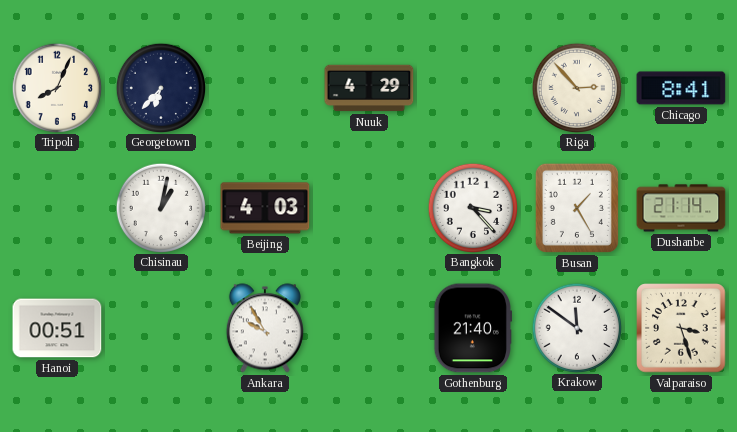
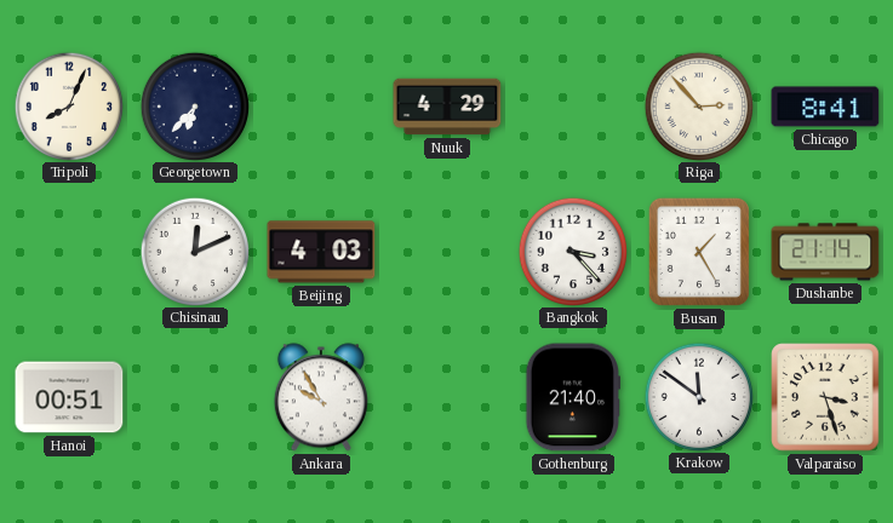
Chisinau: 1:02 -> 12:11
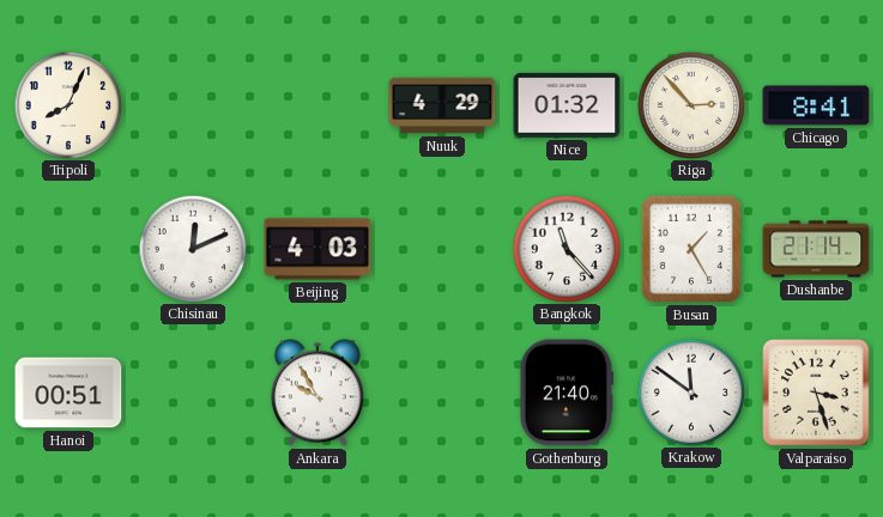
Georgetown: 6:37 -> none
Nice: none -> 01:32
Bangkok: 3:23 -> 11:23
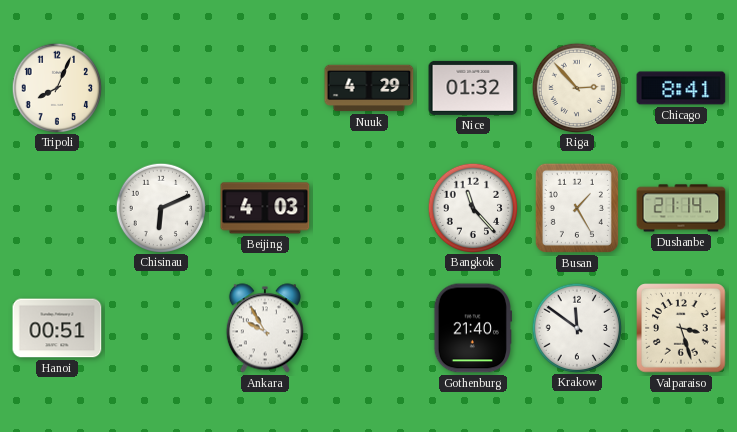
Chisinau: 12:11 -> 6:11
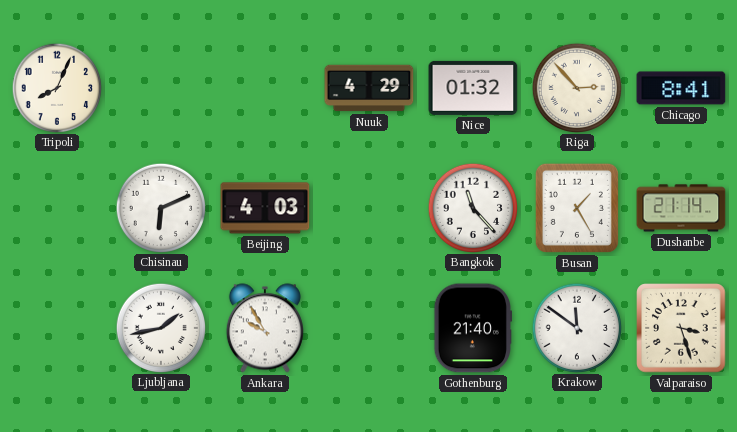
Hanoi: 00:51 -> none
Ljubljana: none -> 1:43
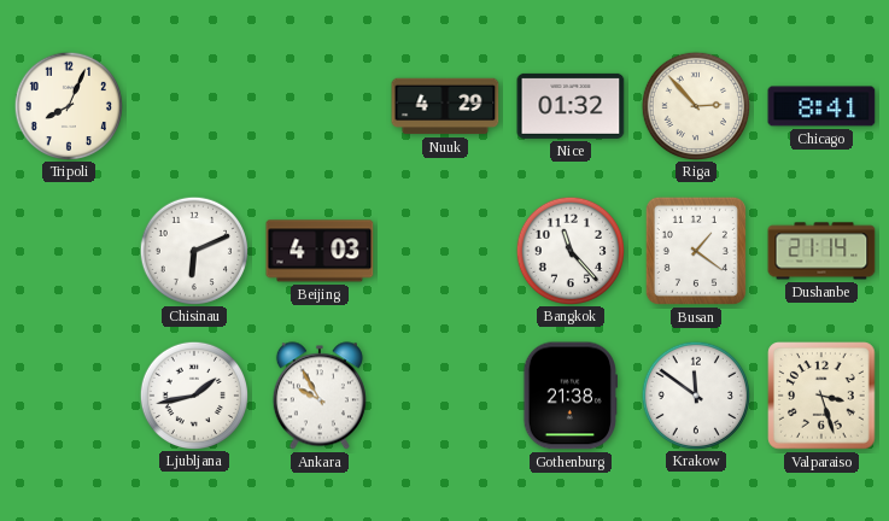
Busan: 1:25 -> 1:21
Gothenburg: 21:40 -> 21:38
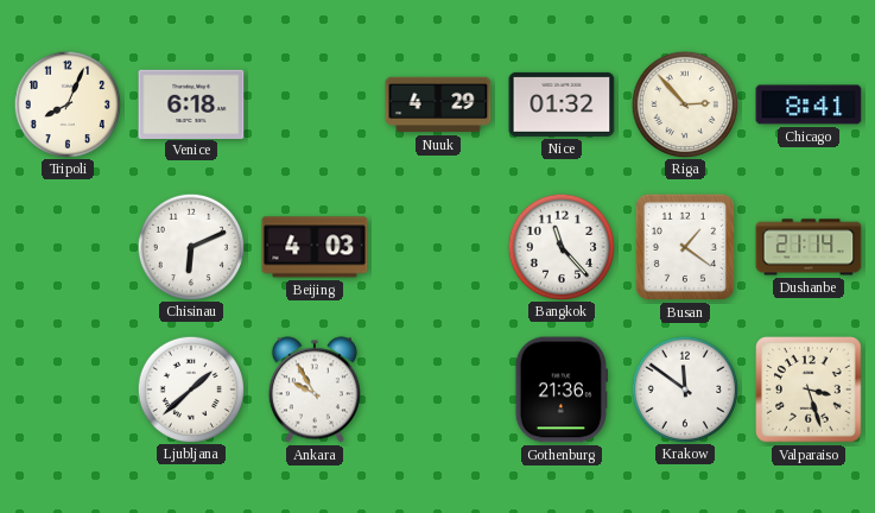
Venice: none -> 6:18
Ljubljana: 1:43 -> 1:38
Gothenburg: 21:38 -> 21:36
